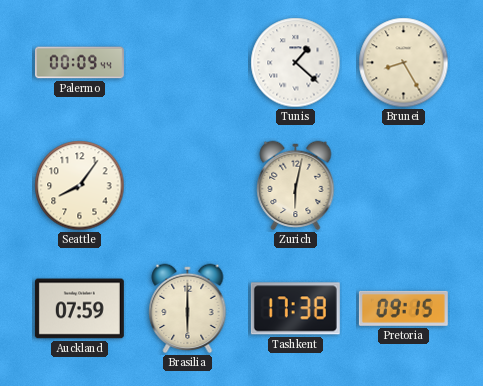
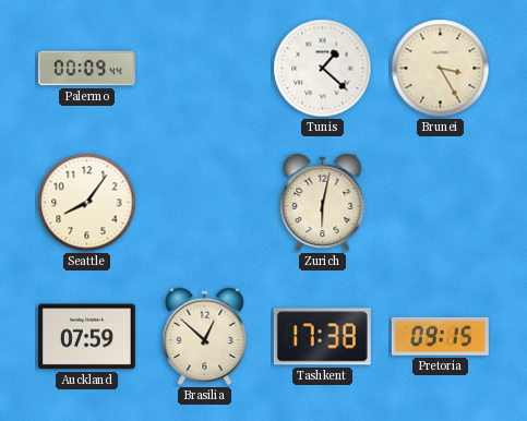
Brunei: 8:25 -> 3:25
Brasilia: 6:00 -> 12:52
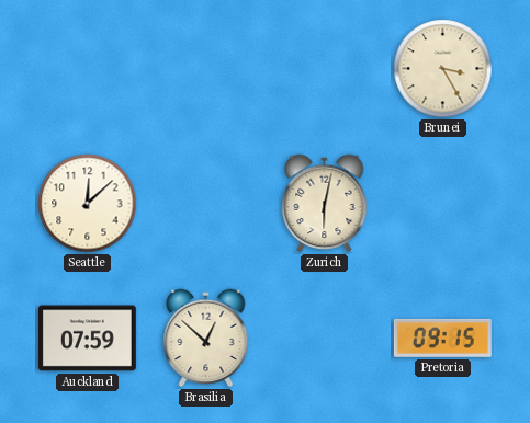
Palermo: 00:09 -> none
Tunis: 1:22 -> none
Seattle: 8:06 -> 12:08
Tashkent: 17:38 -> none
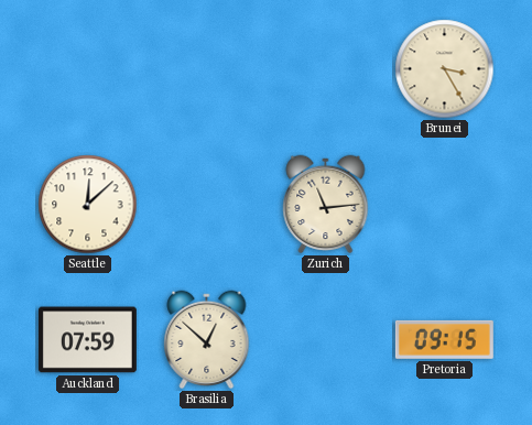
Zurich: 6:02 -> 11:14
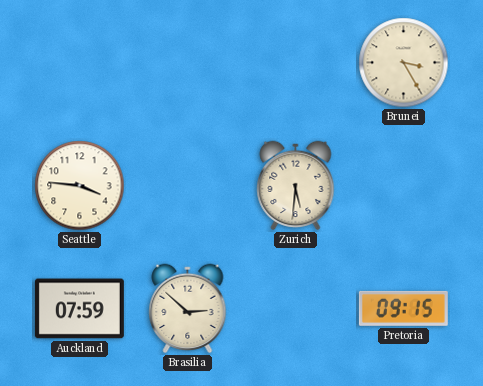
Seattle: 12:08 -> 3:46
Zurich: 11:14 -> 5:31
Brasilia: 12:52 -> 2:52
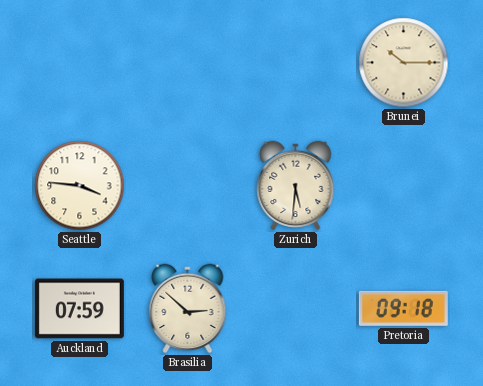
Brunei: 3:25 -> 10:15
Pretoria: 09:15 -> 09:18
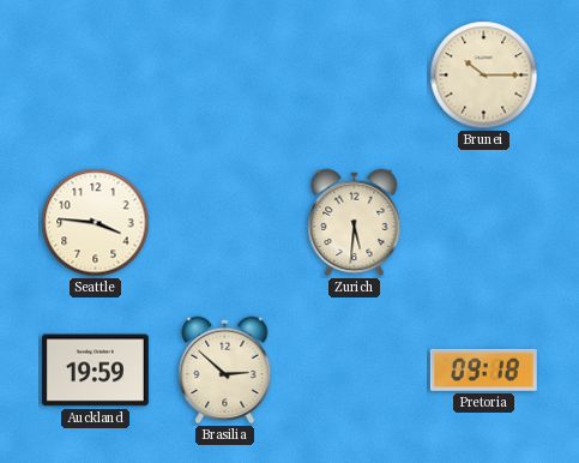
Auckland: 07:59 -> 19:59
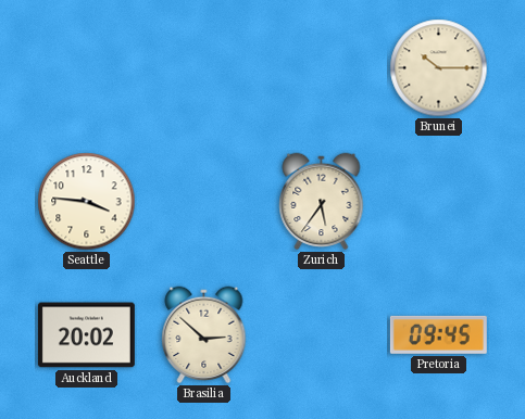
Zurich: 5:31 -> 5:36
Auckland: 19:59 -> 20:02
Pretoria: 09:18 -> 09:45
